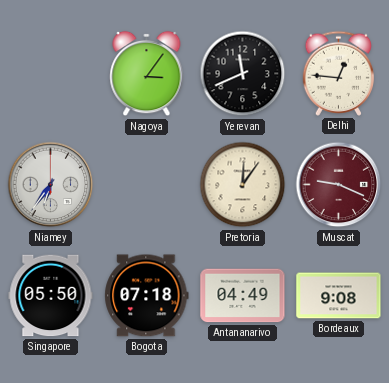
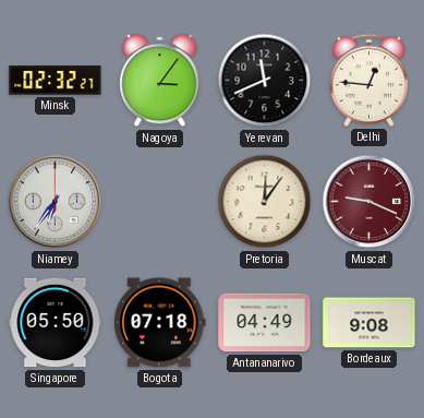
Minsk: none -> 02:32
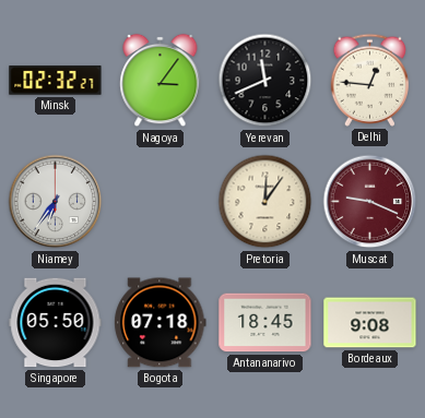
Antananarivo: 04:49 -> 18:45
